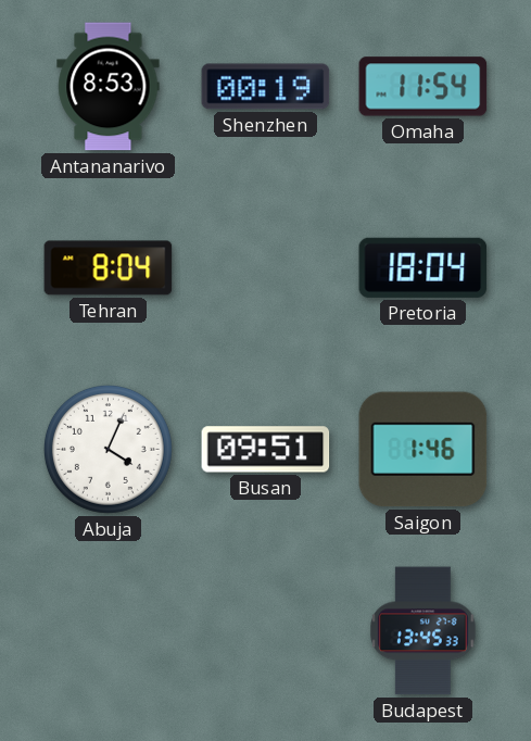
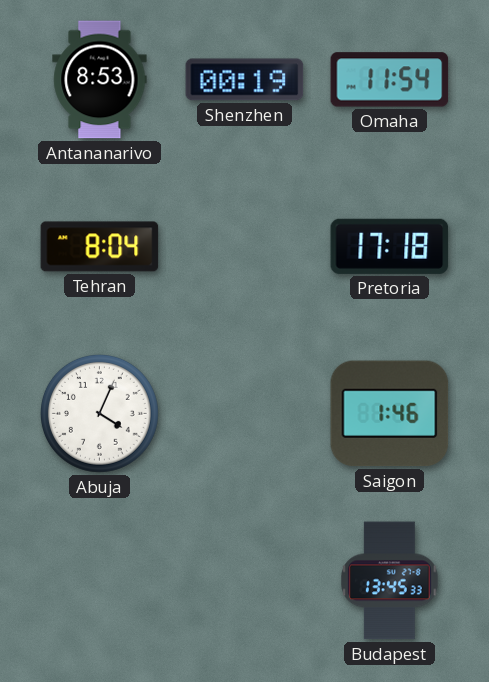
Pretoria: 18:04 -> 17:18
Busan: 09:51 -> none
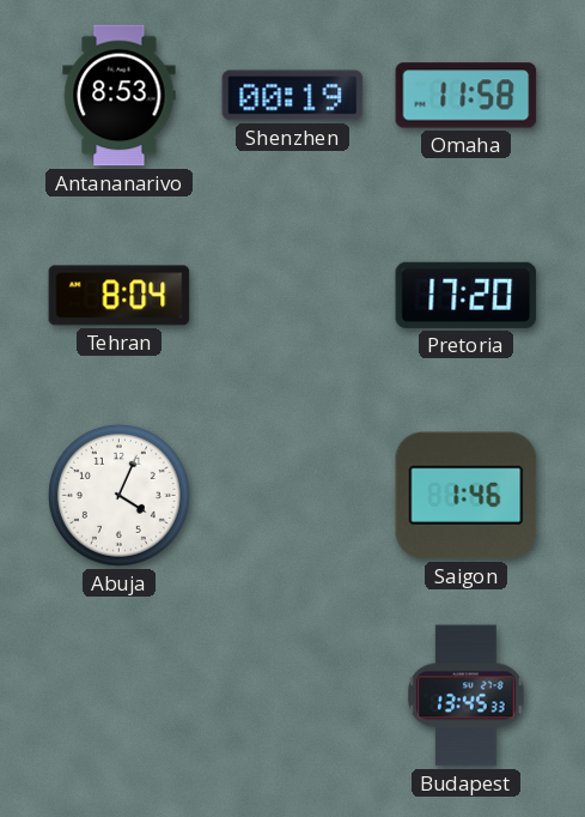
Omaha: 11:54 -> 11:58
Pretoria: 17:18 -> 17:20
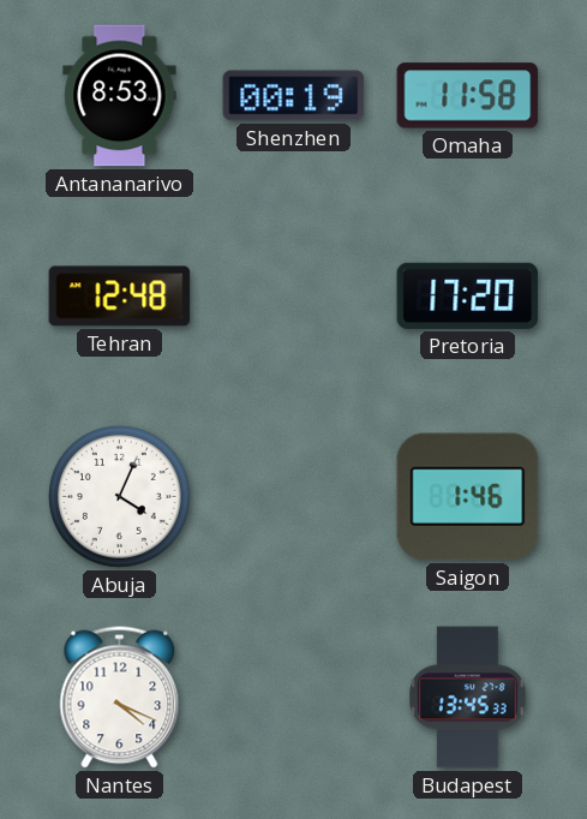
Tehran: 8:04 -> 12:48
Nantes: none -> 4:19
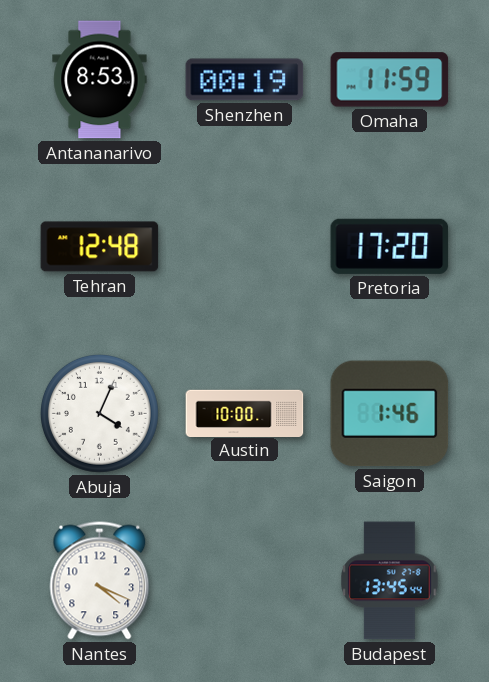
Omaha: 11:58 -> 11:59
Austin: none -> 10:00
Budapest: 13:45:33 -> 13:45:44
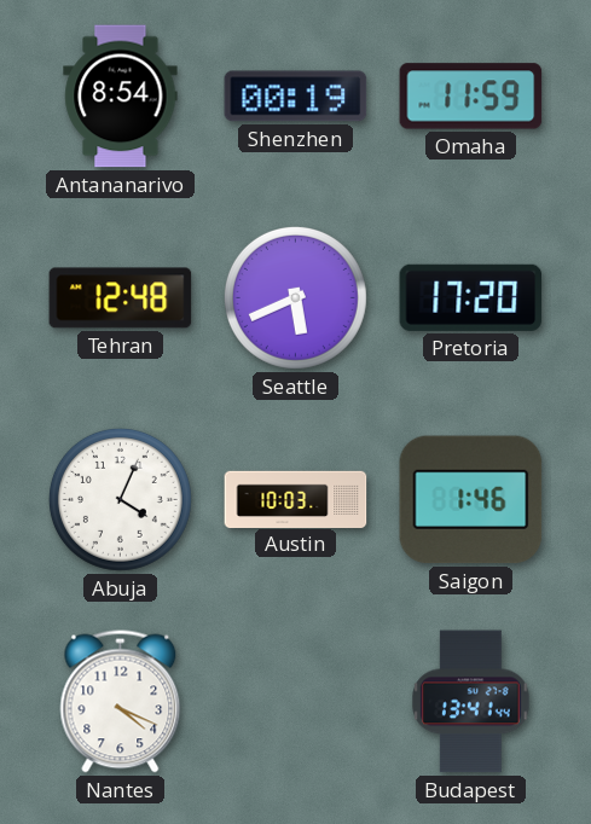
Antananarivo: 8:53 -> 8:54
Seattle: none -> 5:41
Austin: 10:00 -> 10:03
Budapest: 13:45 -> 13:41
